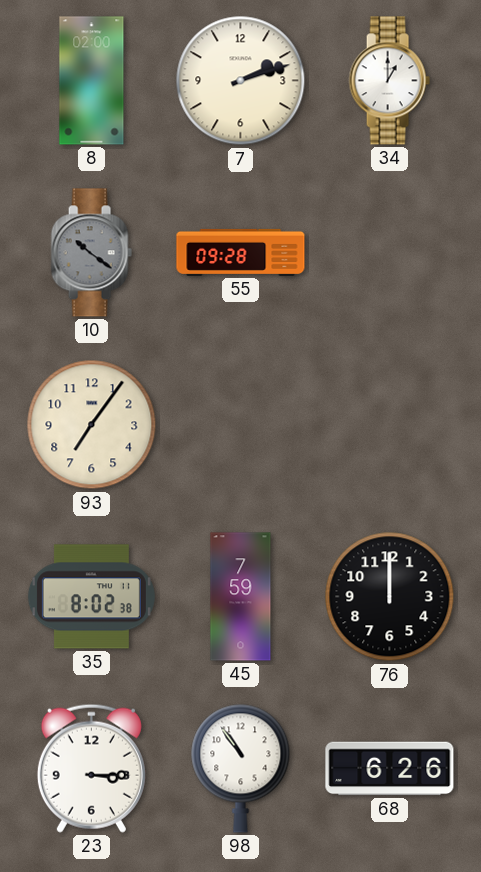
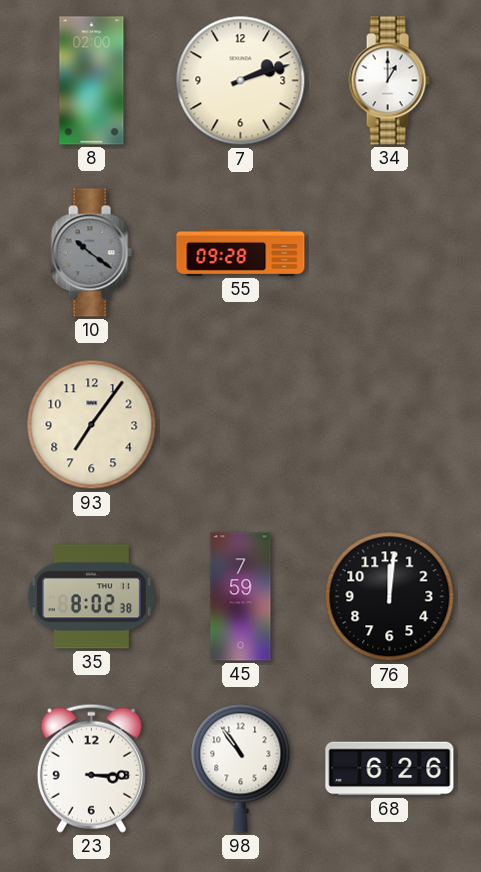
76: 12:00 -> 12:01
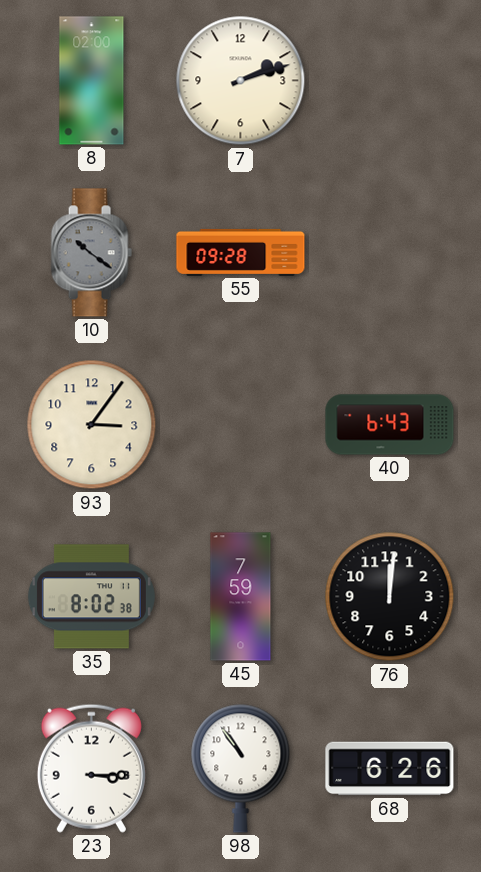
34: 1:00 -> none
93: 7:06 -> 3:06
40: none -> 6:43
